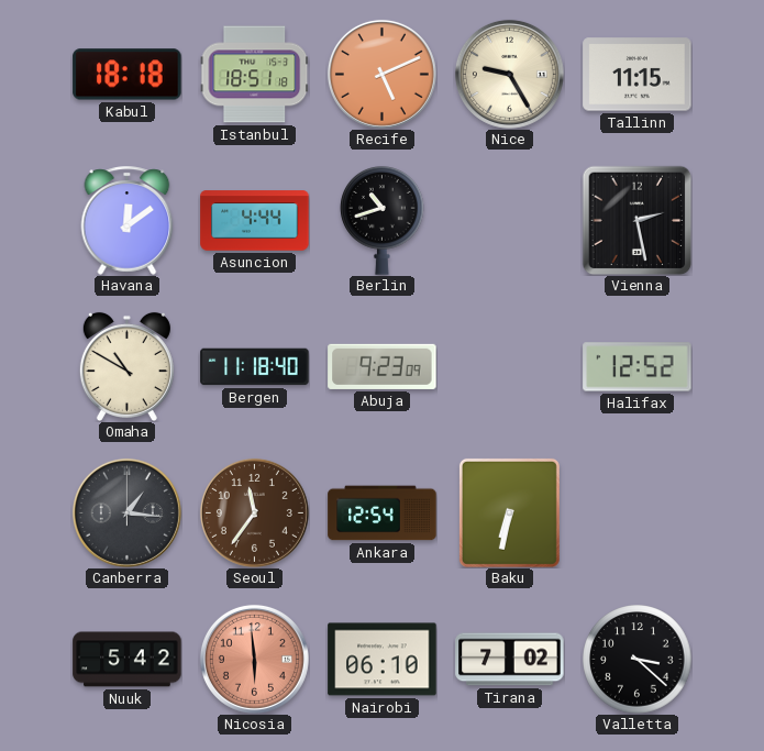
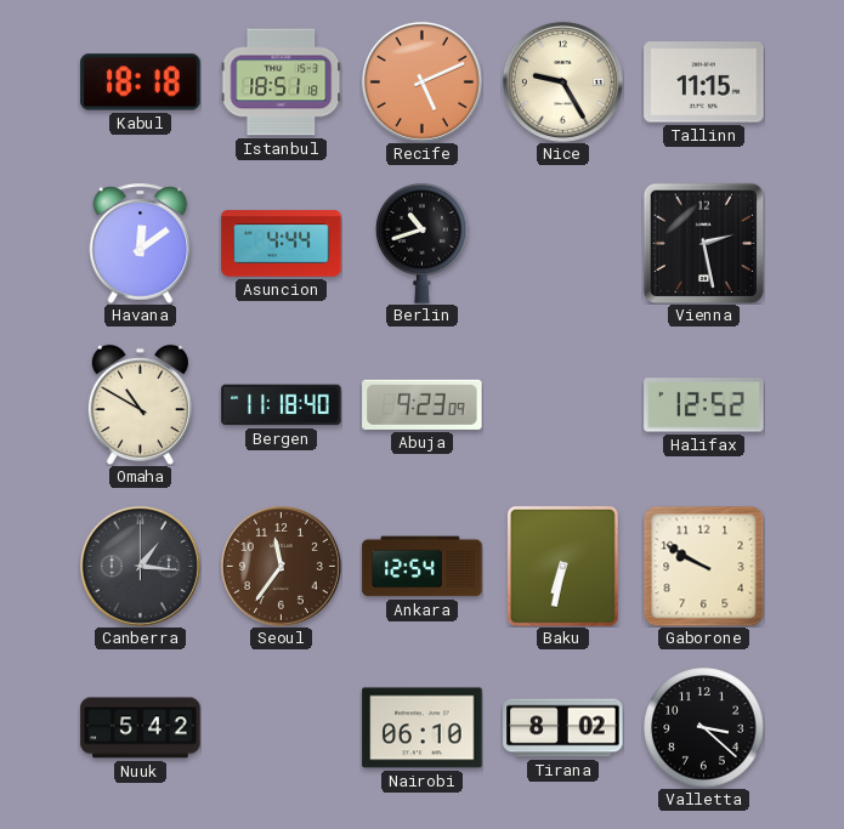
Gaborone: none -> 9:50
Nicosia: 5:59 -> none
Tirana: 7:02 -> 8:02
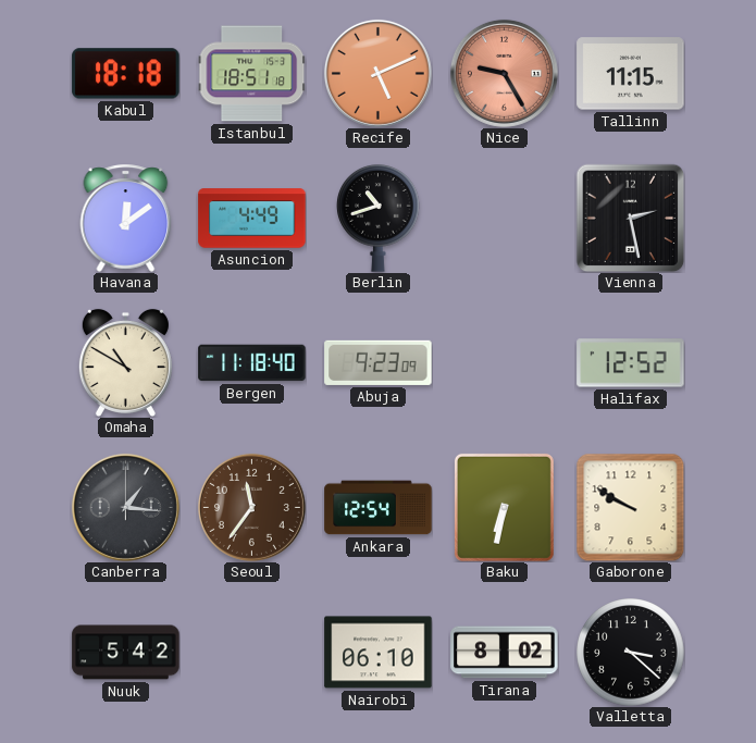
Nice dial: cream -> salmon
Asuncion: 4:44 -> 4:49
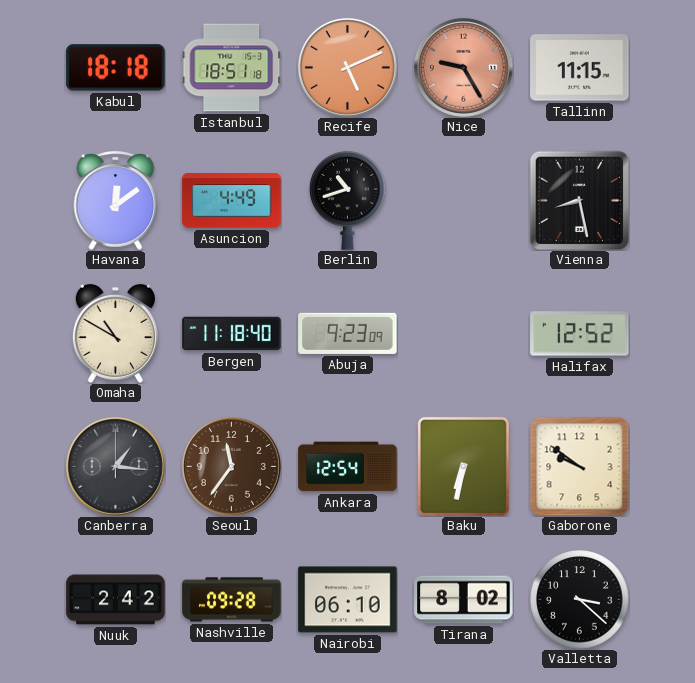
Vienna: 2:28 -> 8:28
Gaborone: 9:50 -> 9:51
Nuuk: 5:42 -> 2:42
Nashville: none -> 09:28
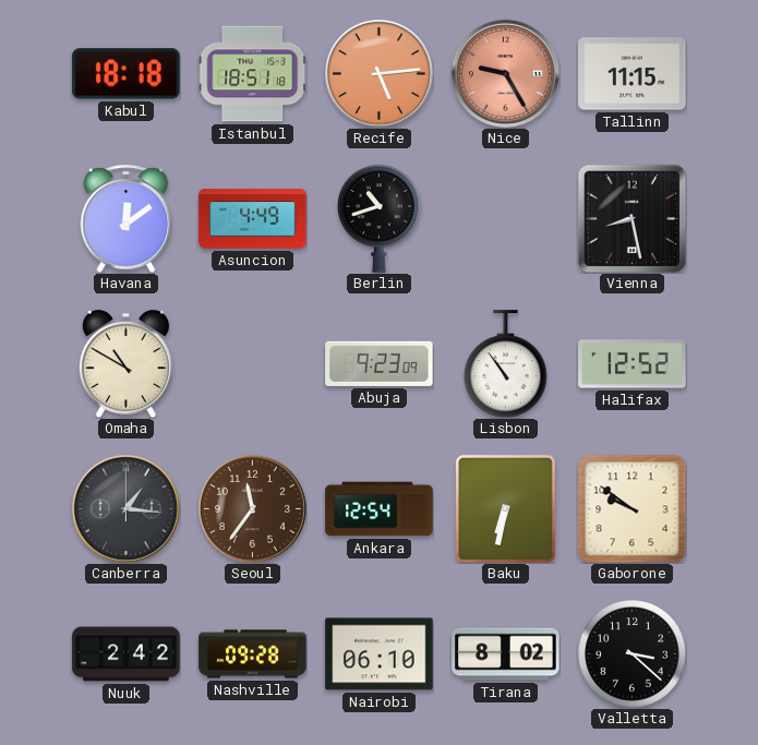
Recife: 5:11 -> 5:14
Bergen: 11:18 -> none
Lisbon: none -> 10:54
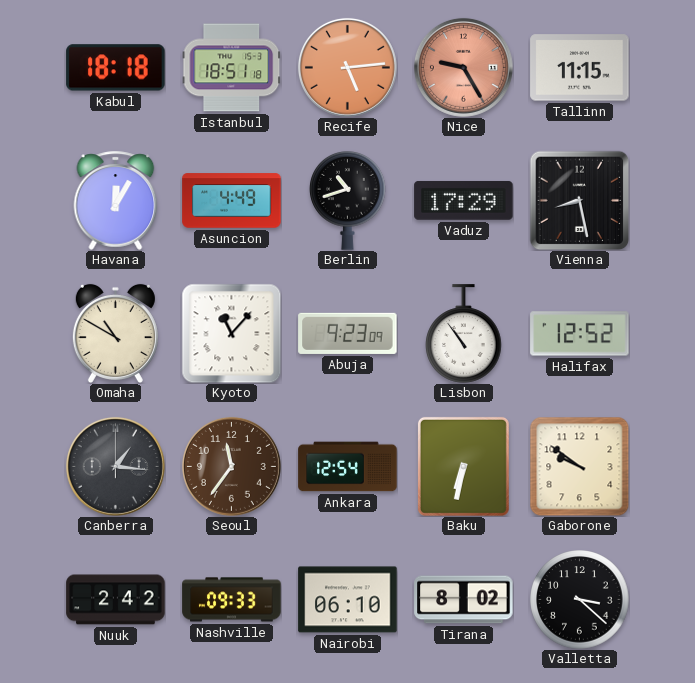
Havana: 12:09 -> 12:05
Vaduz: none -> 17:29
Kyoto: none -> 11:07
Nashville: 09:28 -> 09:33
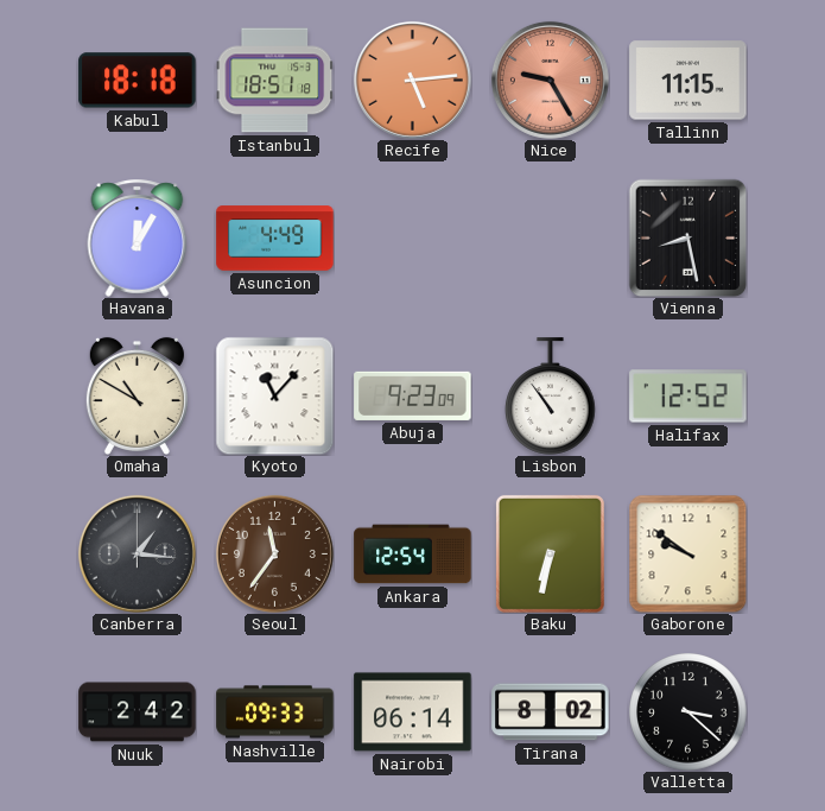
Berlin: 10:42 -> none
Vaduz: 17:29 -> none
Nairobi: 06:10 -> 06:14
